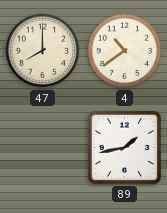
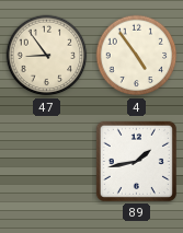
47: 8:00 -> 8:54
4: 10:39 -> 4:54
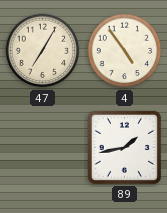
47: 8:54 -> 7:05
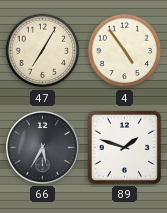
66: none -> 5:35
89: 1:43 -> 1:48
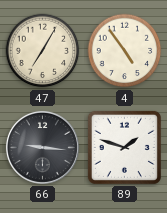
66: 5:35 -> 9:16
